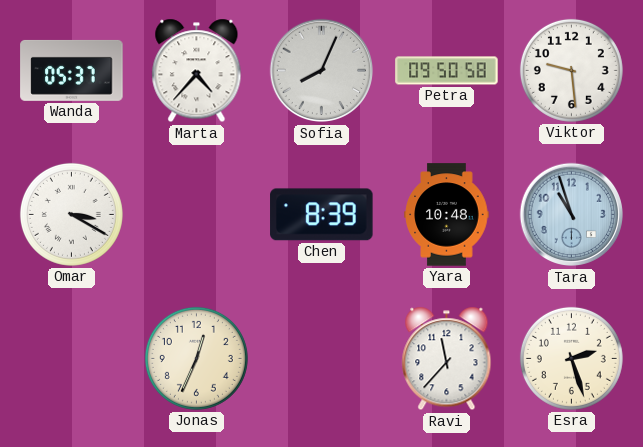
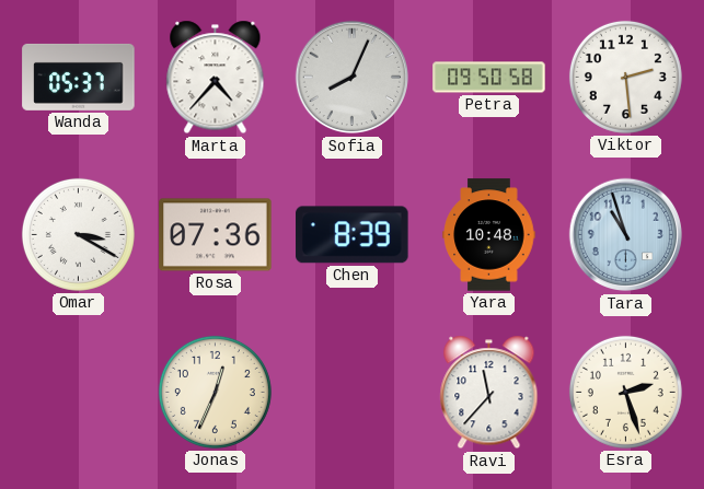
Viktor: 9:29 -> 2:29
Rosa: none -> 07:36
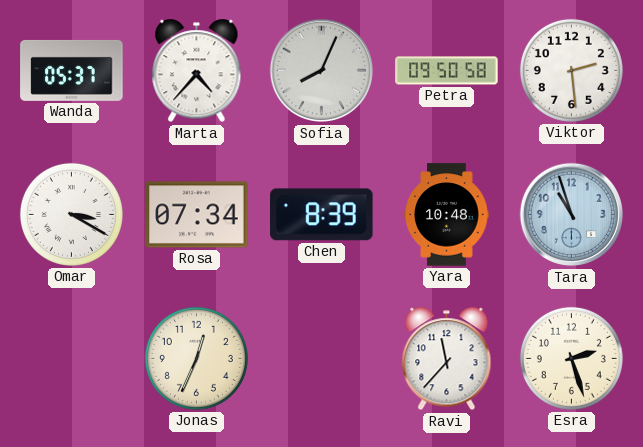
Rosa: 07:36 -> 07:34
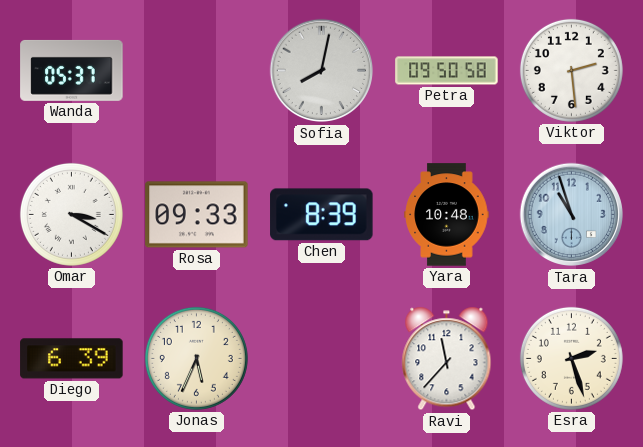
Marta: 4:37 -> none
Sofia: 8:04 -> 8:02
Rosa: 07:34 -> 09:33
Diego: none -> 6:39
Jonas: 12:34 -> 5:34
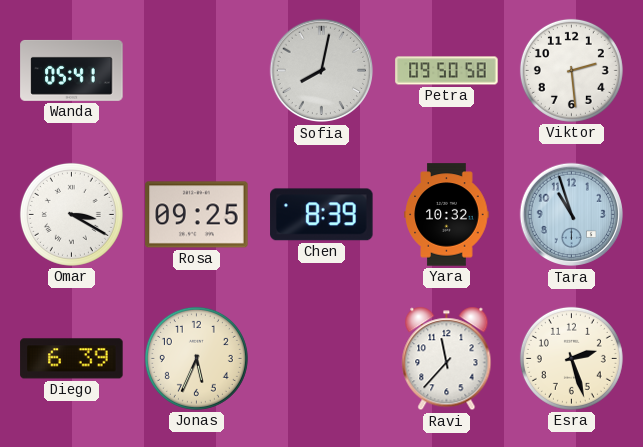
Wanda: 05:37 -> 05:41
Rosa: 09:33 -> 09:25
Yara: 10:48 -> 10:32
